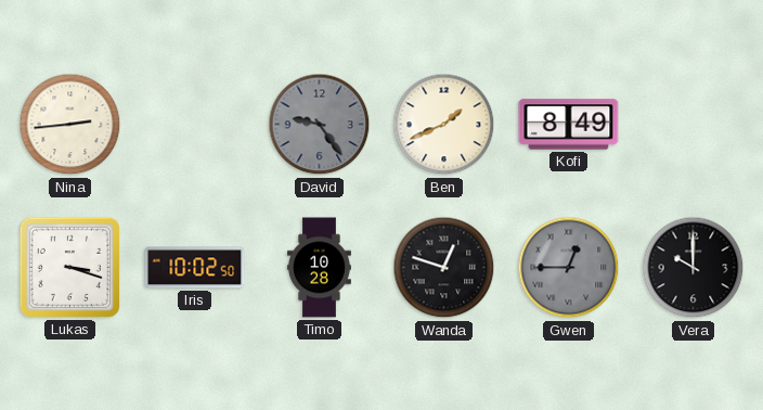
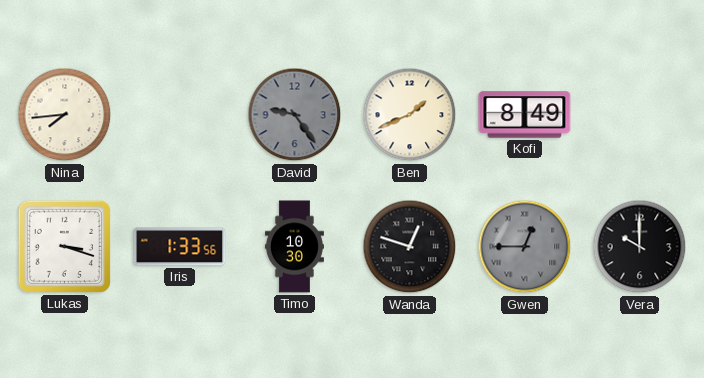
Nina: 2:44 -> 7:44
Iris: 10:02 -> 1:33
Timo: 10:28 -> 10:30
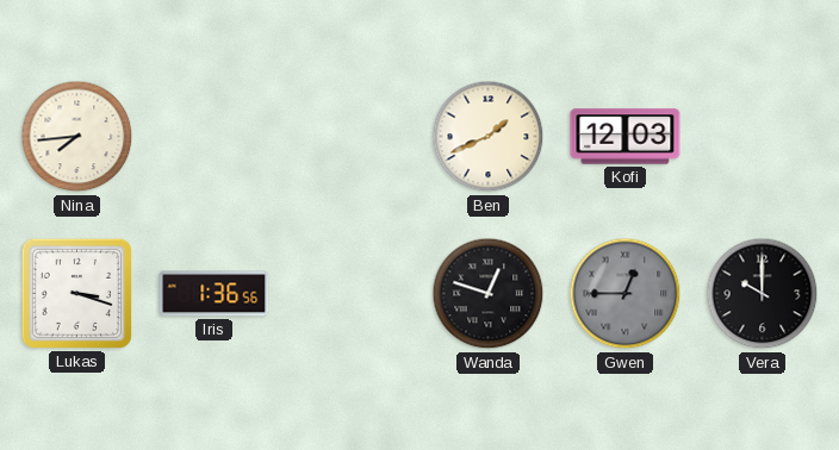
David: 9:24 -> none
Kofi: 8:49 -> 12:03
Iris: 1:33 -> 1:36
Timo: 10:30 -> none
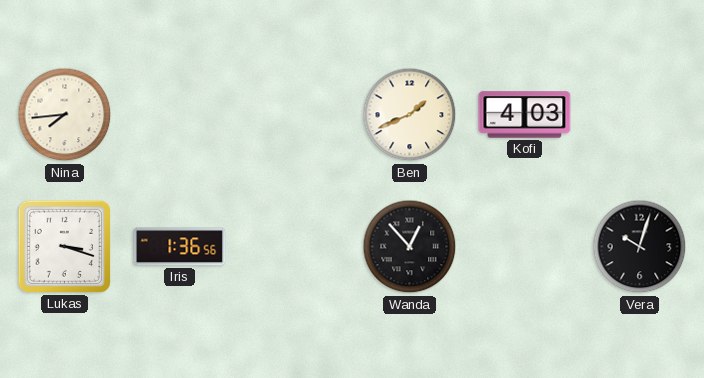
Kofi: 12:03 -> 4:03
Wanda: 12:48 -> 12:53
Gwen: 12:45 -> none
Vera: 10:00 -> 10:03
